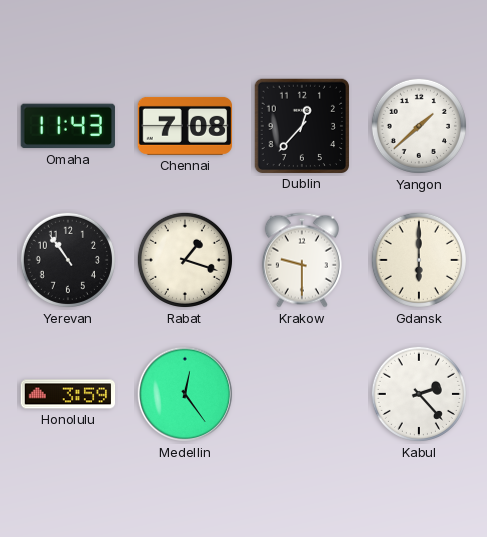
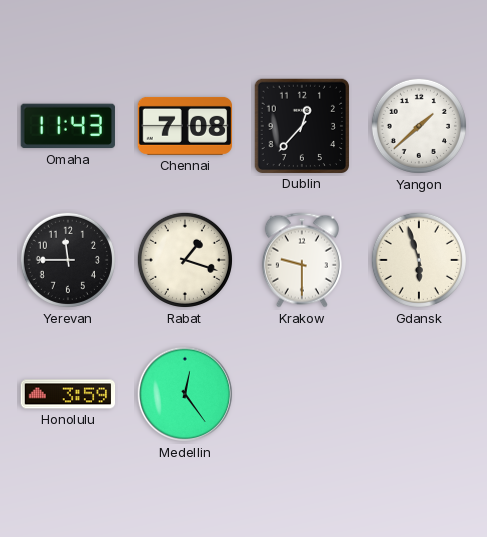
Yerevan: 10:54 -> 11:45
Gdansk: 6:00 -> 5:57
Kabul: 2:23 -> none
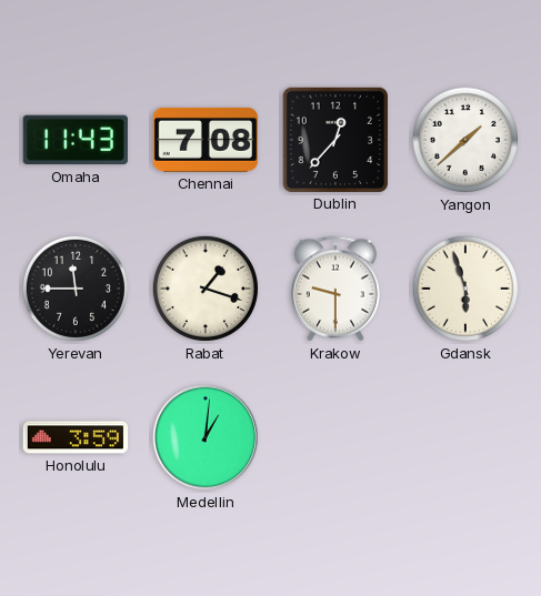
Medellin: 12:24 -> 1:01
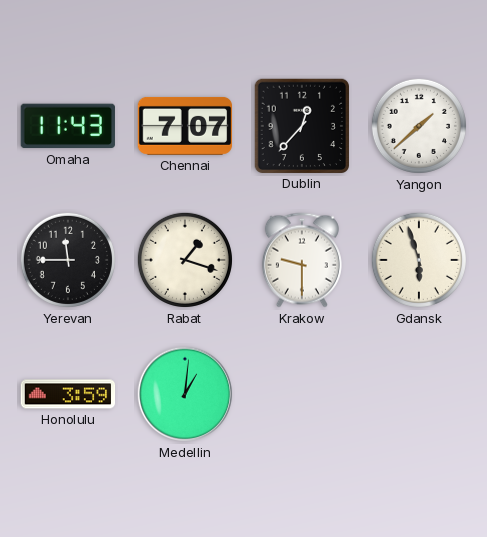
Chennai: 7:08 -> 7:07
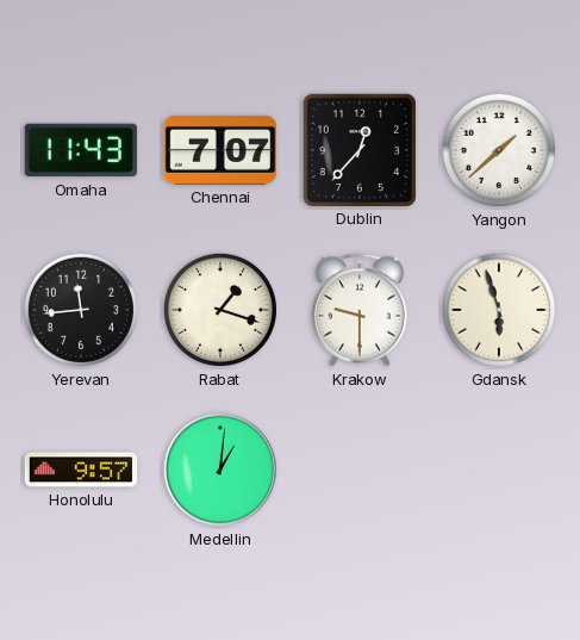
Yerevan: 11:45 -> 11:44
Honolulu: 3:59 -> 9:57
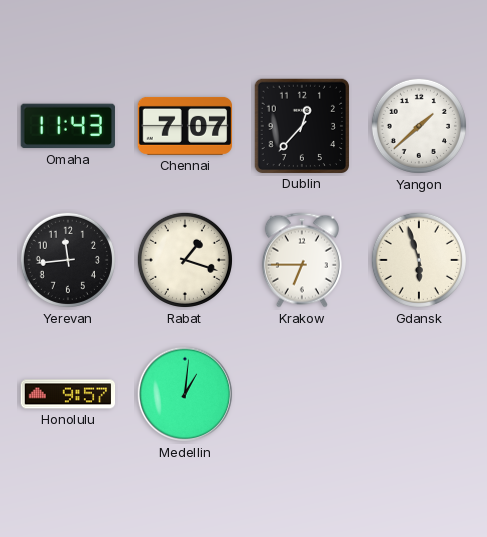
Krakow: 9:30 -> 6:45
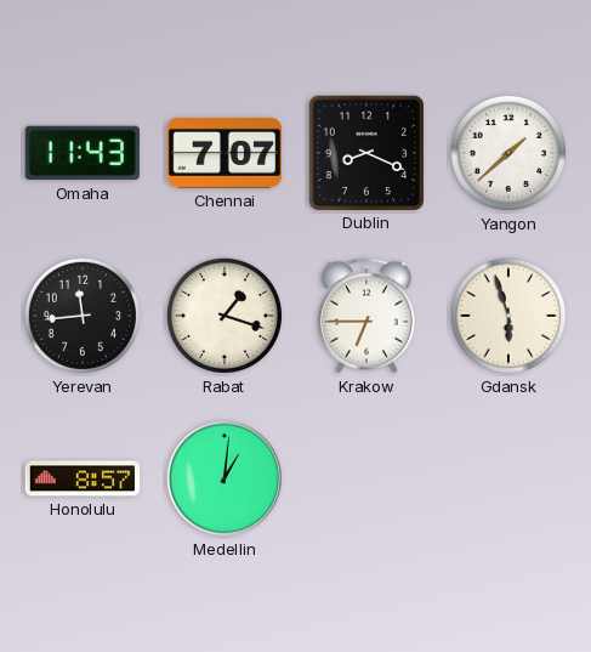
Dublin: 12:37 -> 8:19
Honolulu: 9:57 -> 8:57
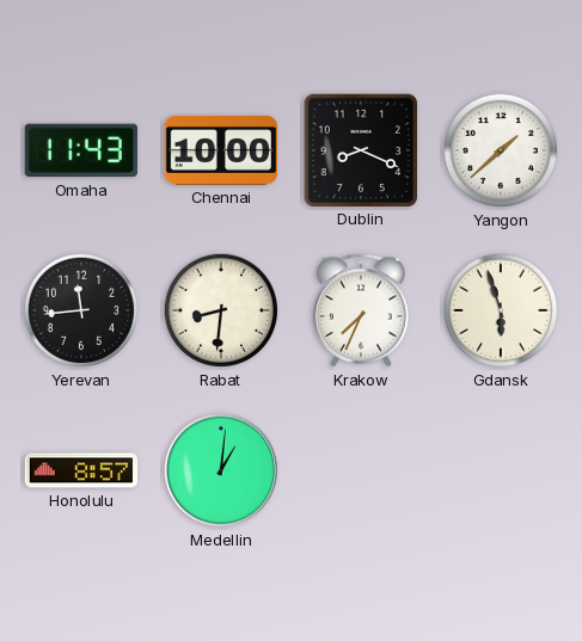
Chennai: 7:07 -> 10:00
Rabat: 1:18 -> 8:31
Krakow: 6:45 -> 7:34
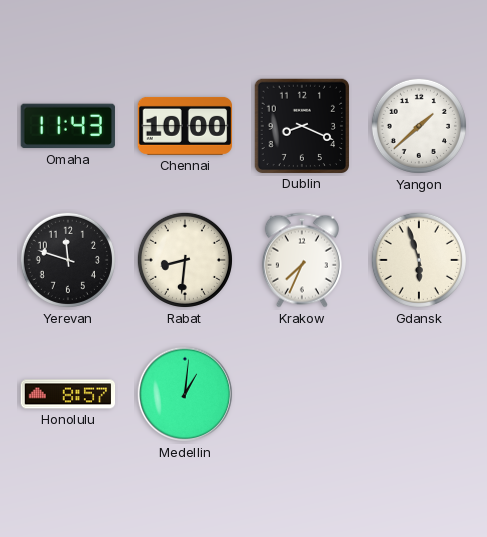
Yerevan: 11:44 -> 11:48
